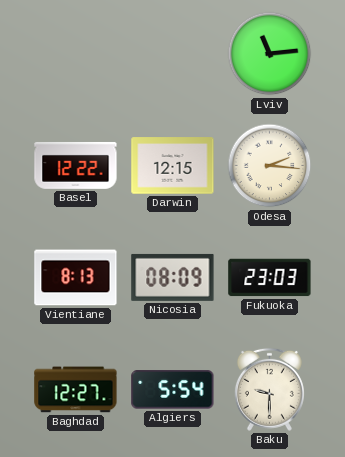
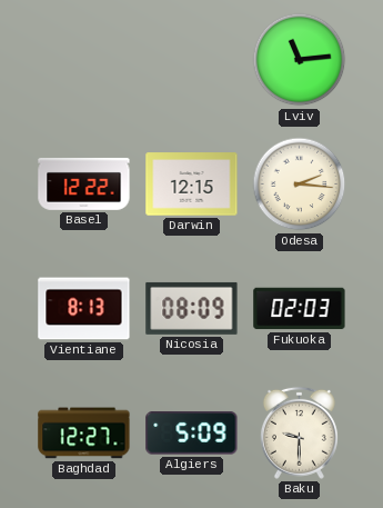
Fukuoka: 23:03 -> 02:03
Algiers: 5:54 -> 5:09
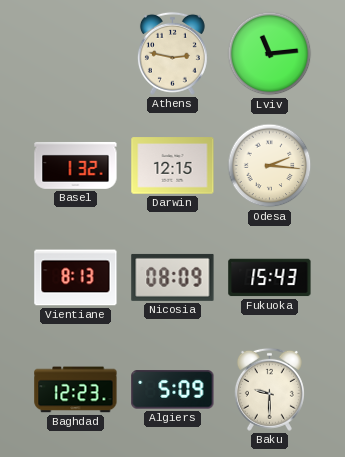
Athens: none -> 2:47
Basel: 12:22 -> 1:32
Fukuoka: 02:03 -> 15:43
Baghdad: 12:27 -> 12:23
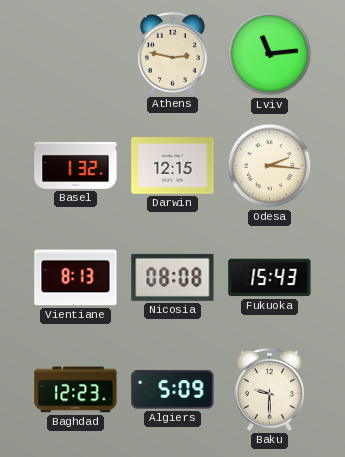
Nicosia: 08:09 -> 08:08
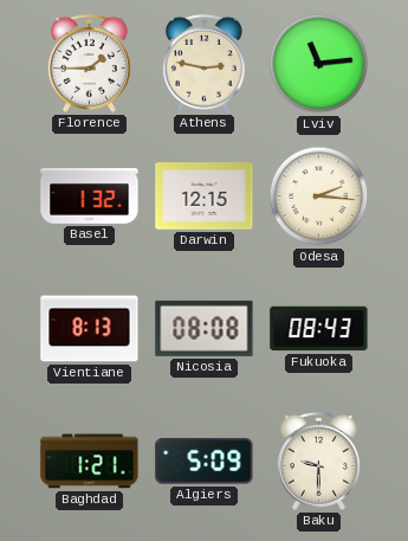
Florence: none -> 1:45
Fukuoka: 15:43 -> 08:43
Baghdad: 12:23 -> 1:21
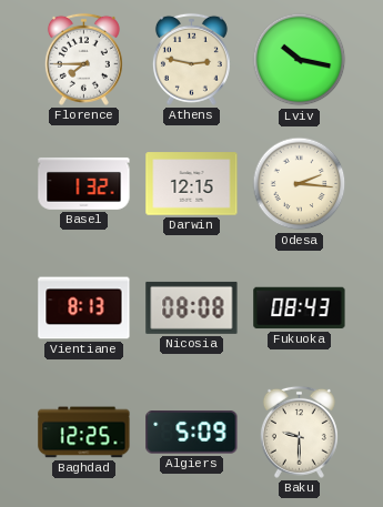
Florence: 1:45 -> 7:45
Lviv: 11:14 -> 10:17
Baghdad: 1:21 -> 12:25
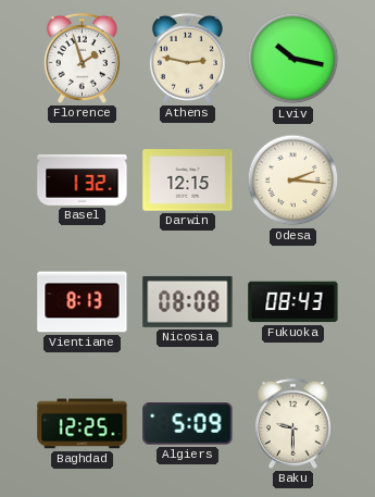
Florence: 7:45 -> 1:57
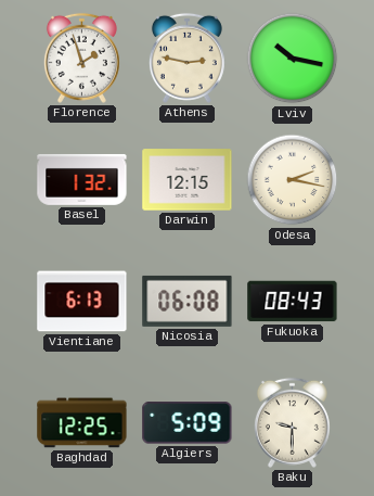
Odesa: 2:16 -> 2:17
Vientiane: 8:13 -> 6:13
Nicosia: 08:08 -> 06:08
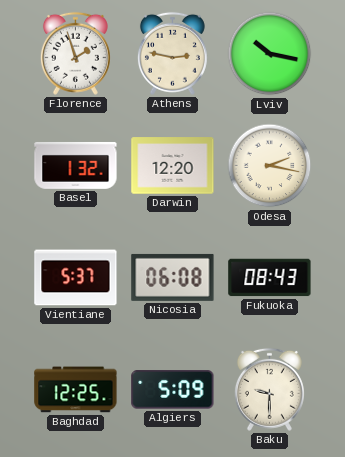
Darwin: 12:15 -> 12:20
Vientiane: 6:13 -> 5:37
